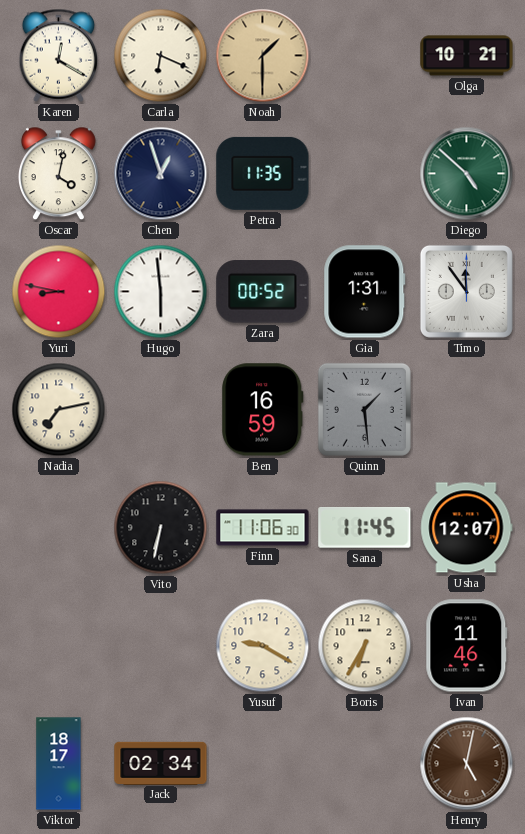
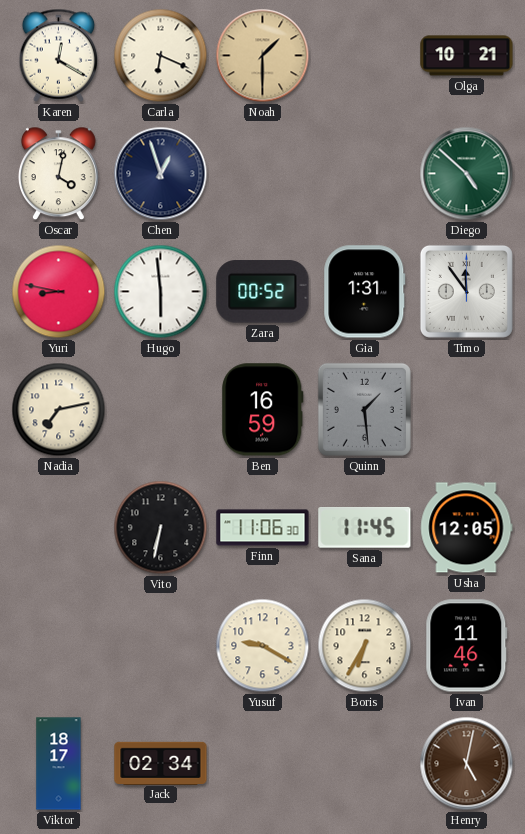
Petra: 11:35 -> none
Usha: 12:07 -> 12:05
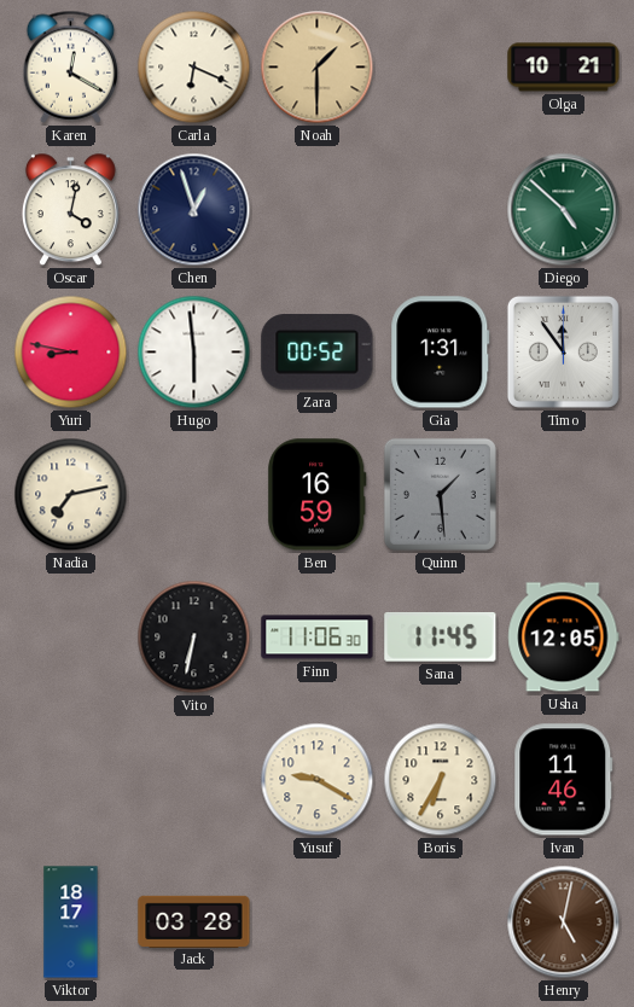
Jack: 02:34 -> 03:28
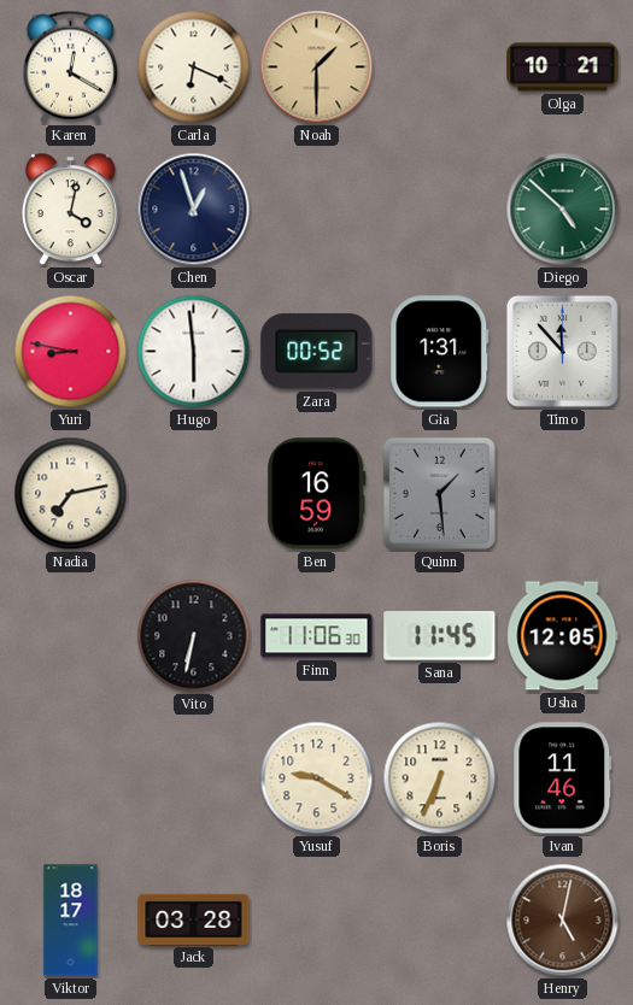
Timo: 11:54 -> 11:53
Boris: 6:35 -> 6:34
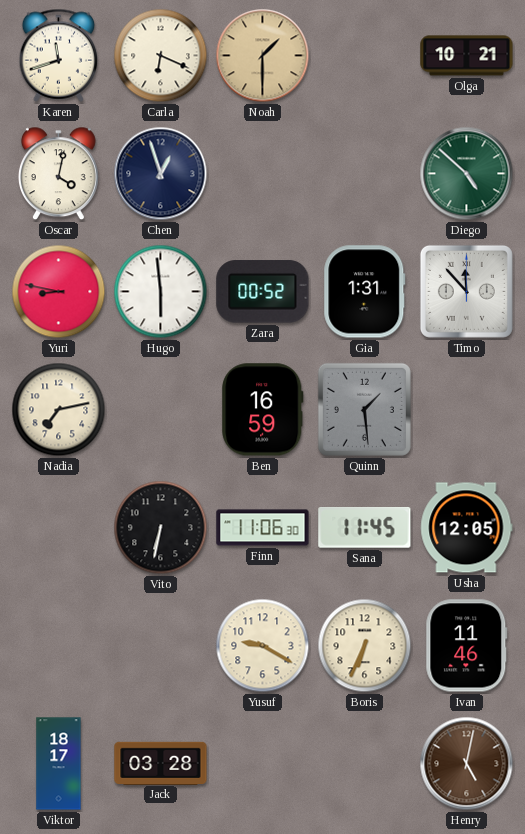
Karen: 12:20 -> 11:42
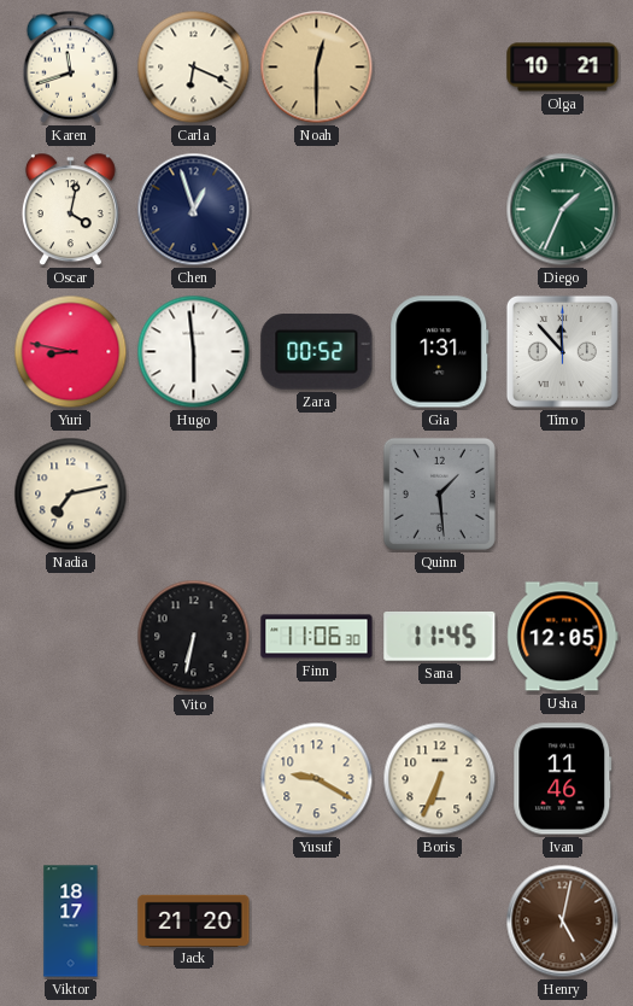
Noah: 1:30 -> 12:30
Diego: 4:52 -> 1:34
Ben: 16:59 -> none
Jack: 03:28 -> 21:20
